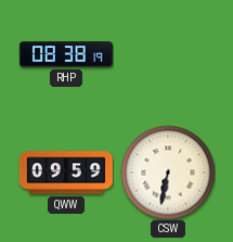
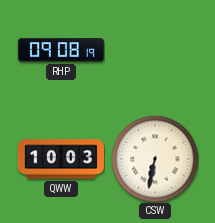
RHP: 08:38 -> 09:08
QWW: 09:59 -> 10:03
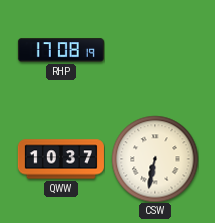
RHP: 09:08 -> 17:08
QWW: 10:03 -> 10:37
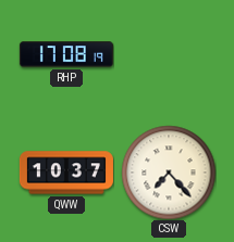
CSW: 6:32 -> 7:23
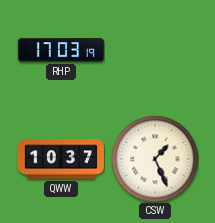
RHP: 17:08 -> 17:03
CSW: 7:23 -> 1:26
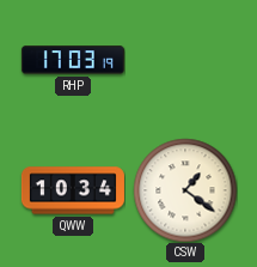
QWW: 10:37 -> 10:34
CSW: 1:26 -> 1:21
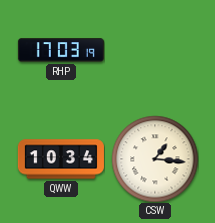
CSW: 1:21 -> 1:16
